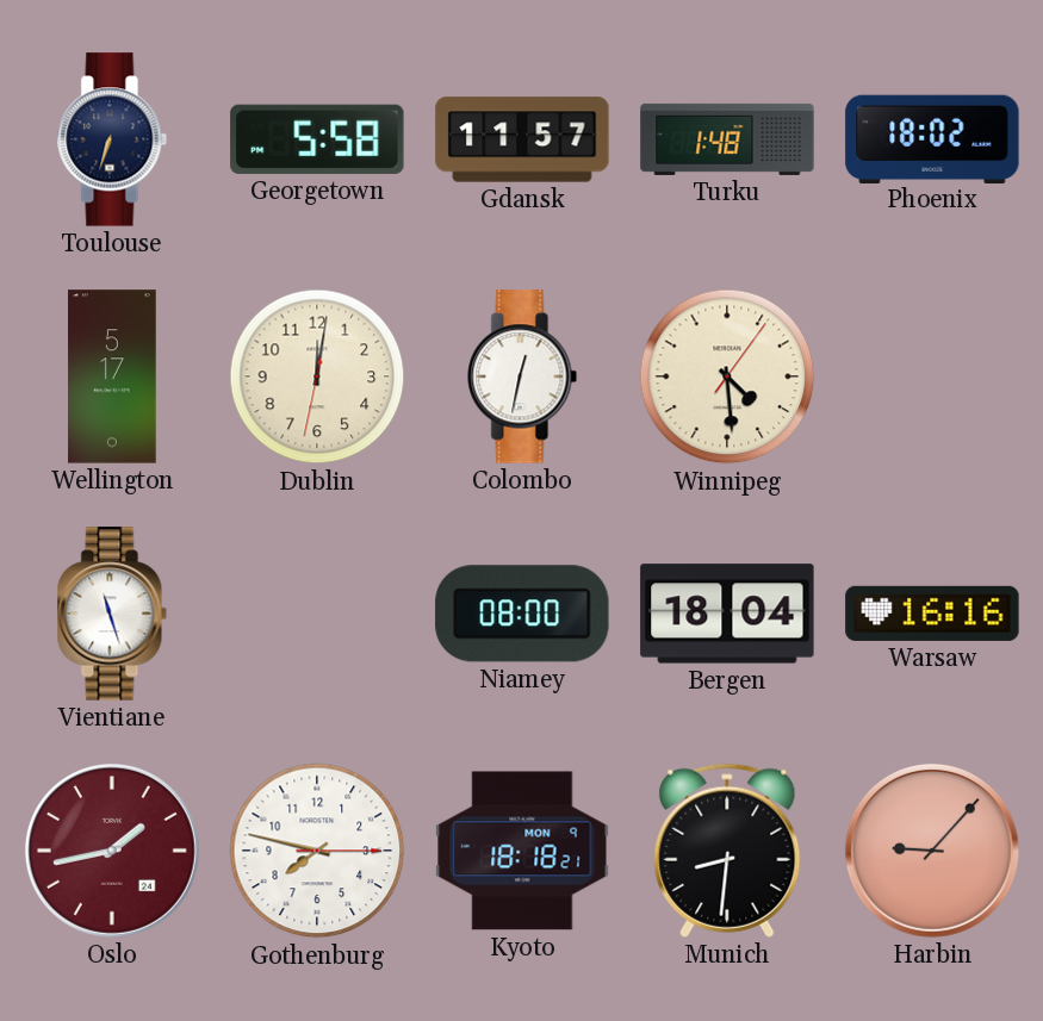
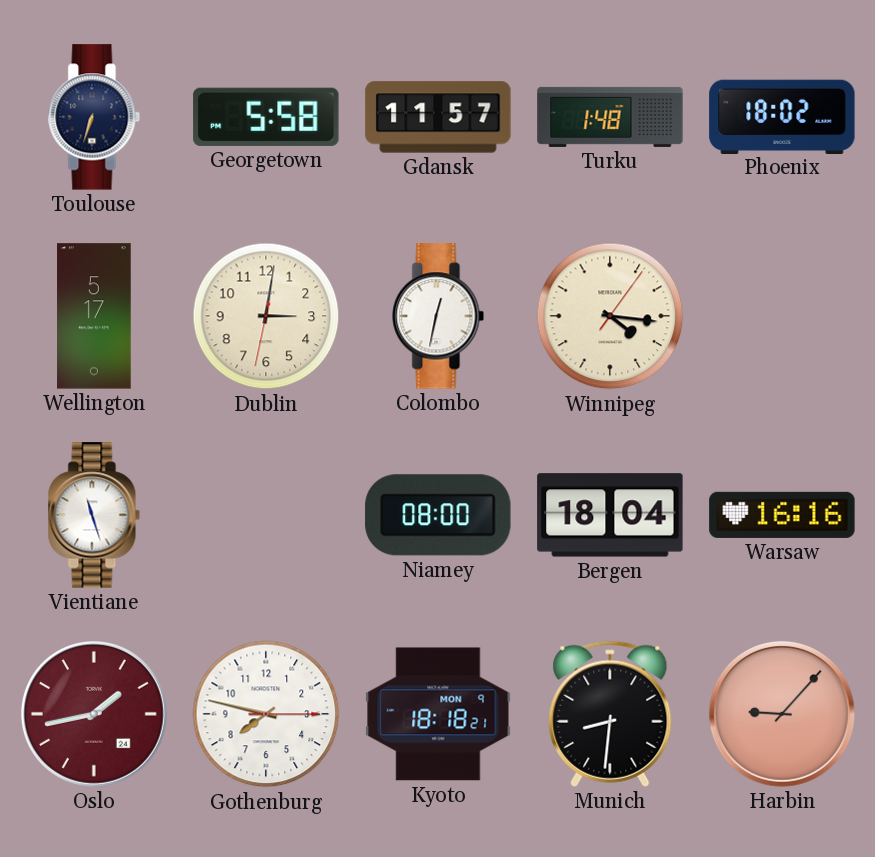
Dublin: 12:01 -> 3:01
Winnipeg: 4:29 -> 4:16
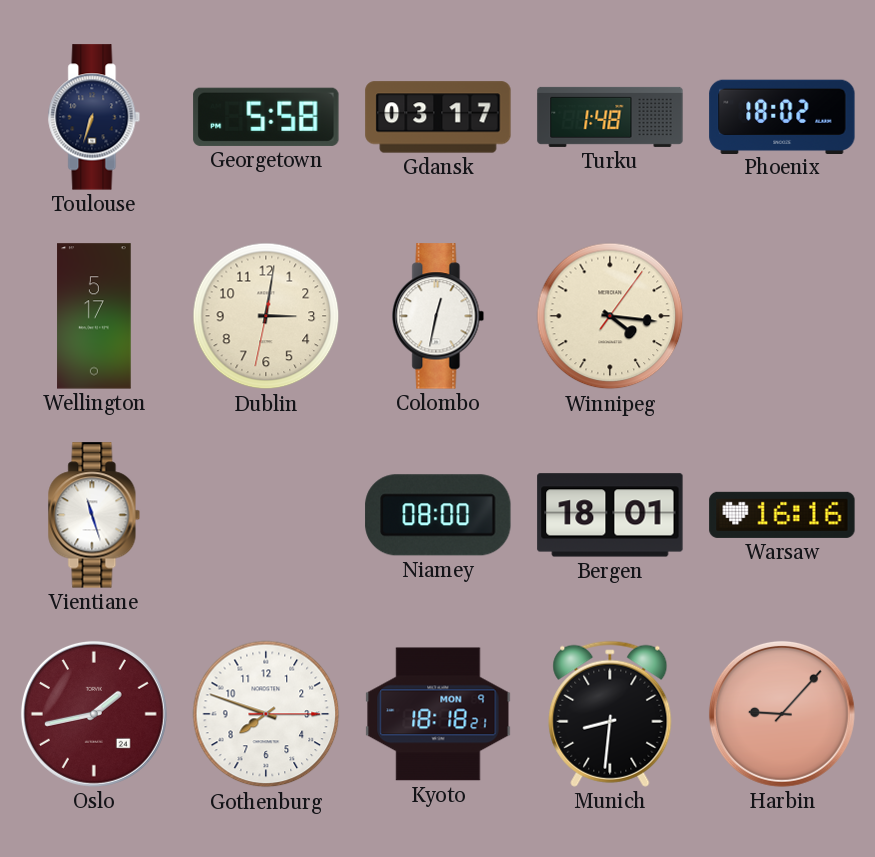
Gdansk: 11:57 -> 03:17
Bergen: 18:04 -> 18:01
Gothenburg: 7:47 -> 7:48
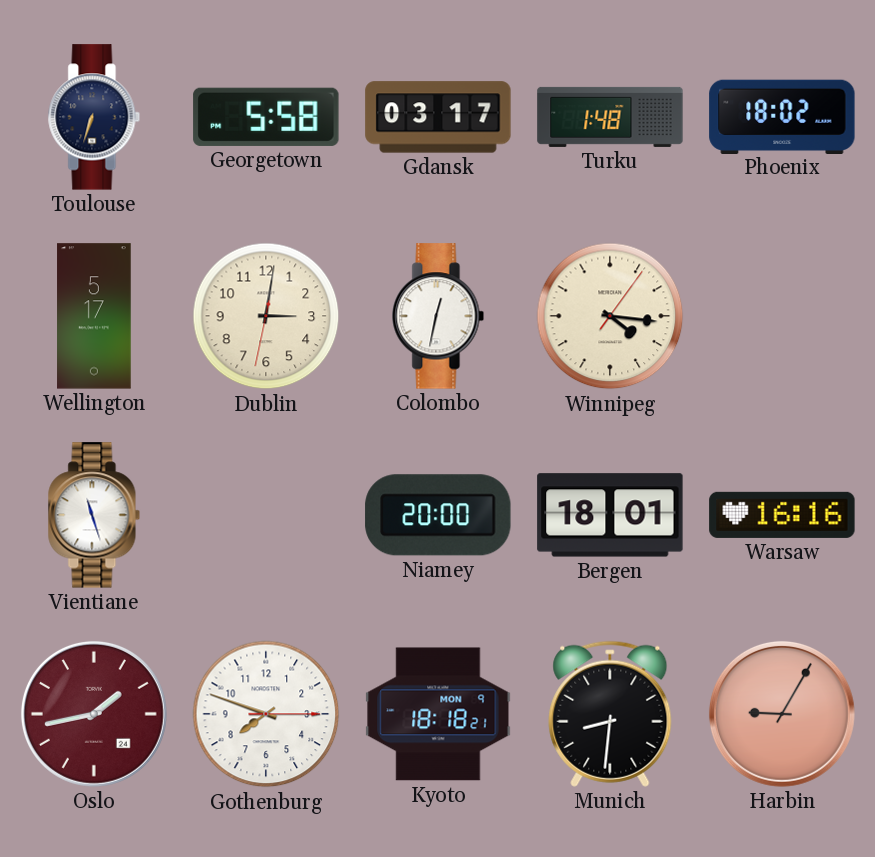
Niamey: 08:00 -> 20:00
Harbin: 9:07 -> 9:05
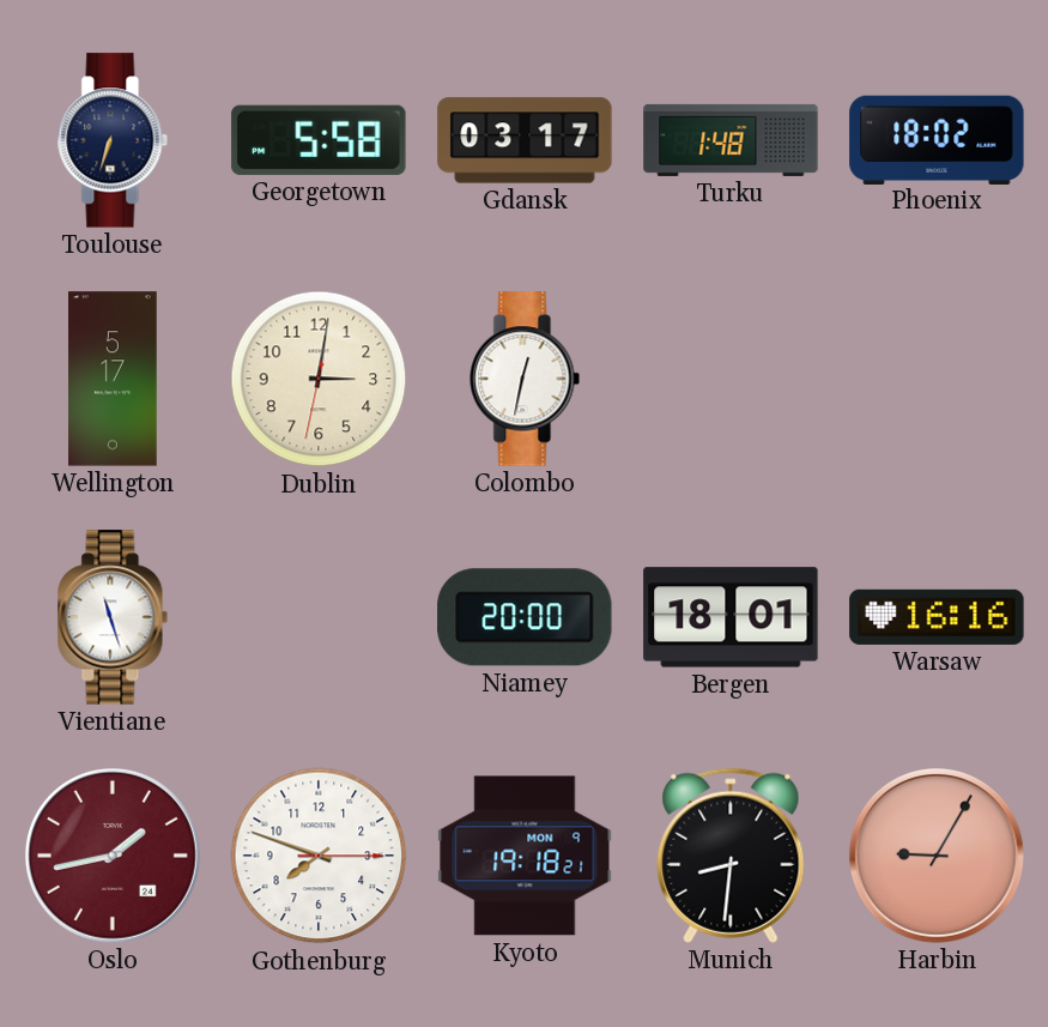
Winnipeg: 4:16 -> none
Kyoto: 18:18 -> 19:18
